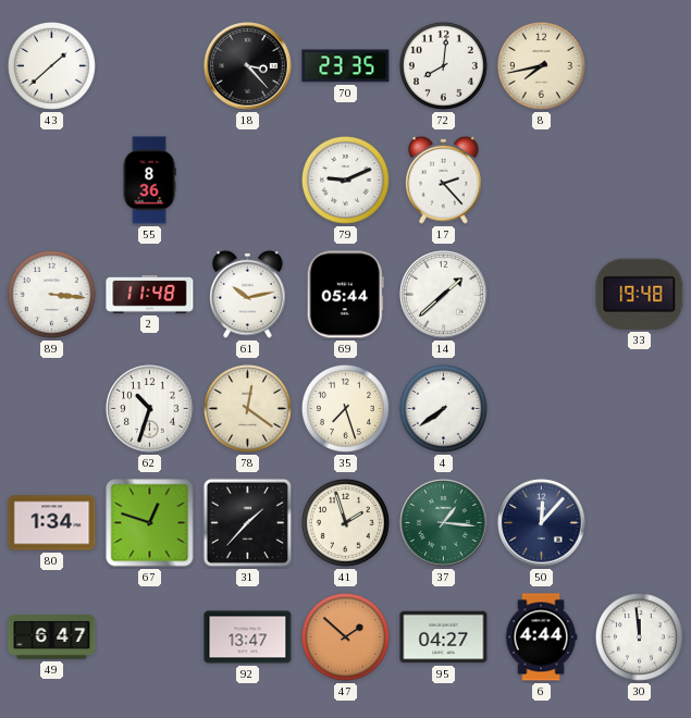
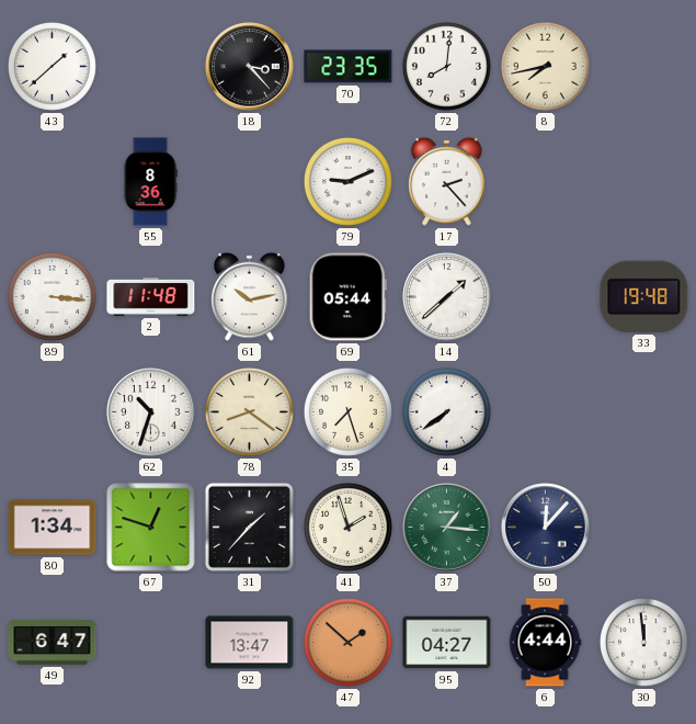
78: 12:21 -> 8:21
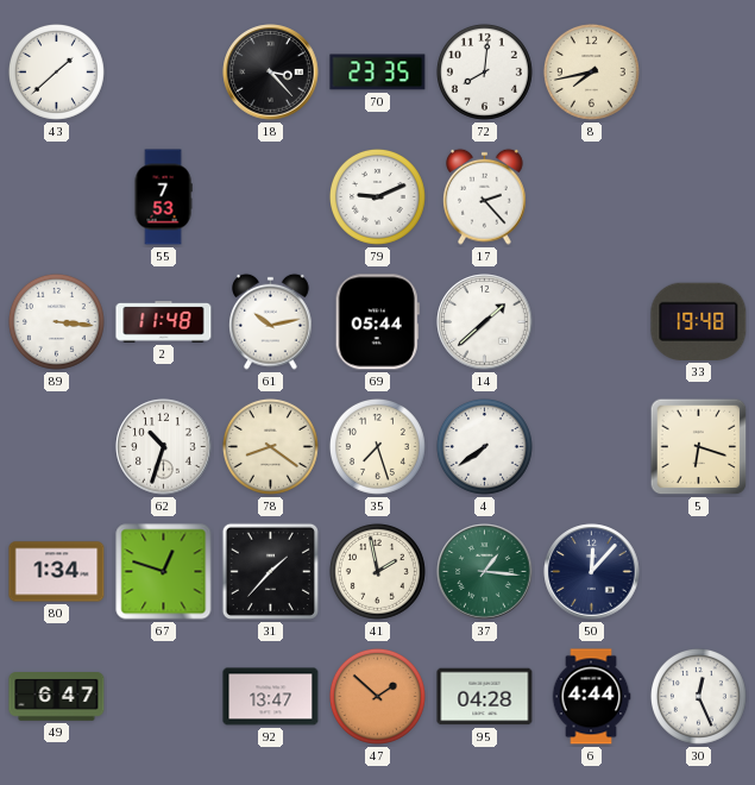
55: 8:36 -> 7:53
5: none -> 6:18
41: 1:57 -> 1:58
95: 04:27 -> 04:28
30: 11:59 -> 12:26
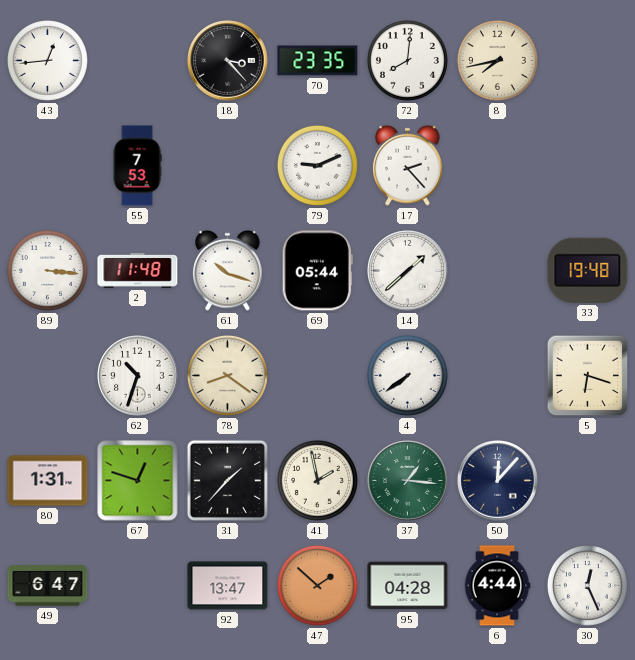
43: 1:38 -> 12:44
61: 10:13 -> 10:18
35: 7:27 -> none
80: 1:34 -> 1:31
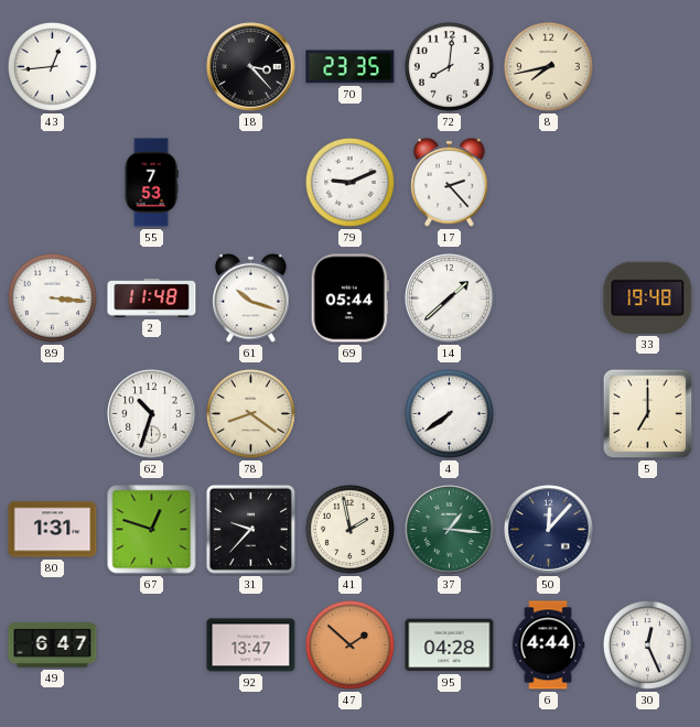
5: 6:18 -> 7:00
31: 1:37 -> 9:37
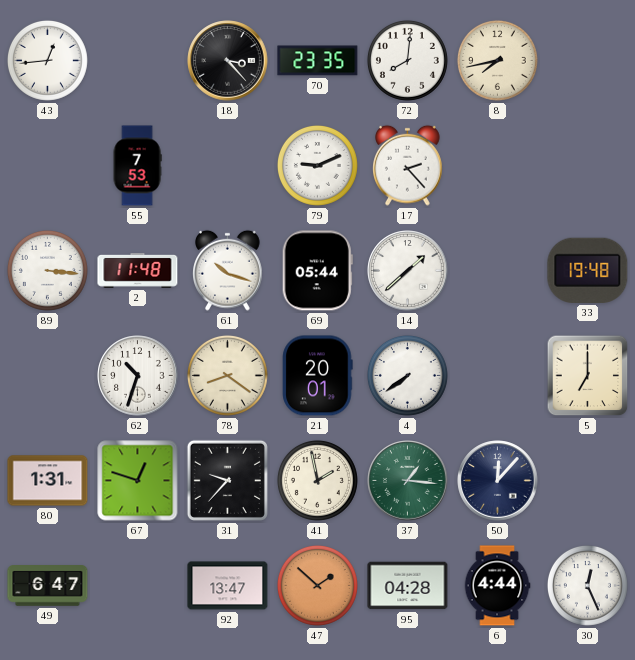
21: none -> 20:01
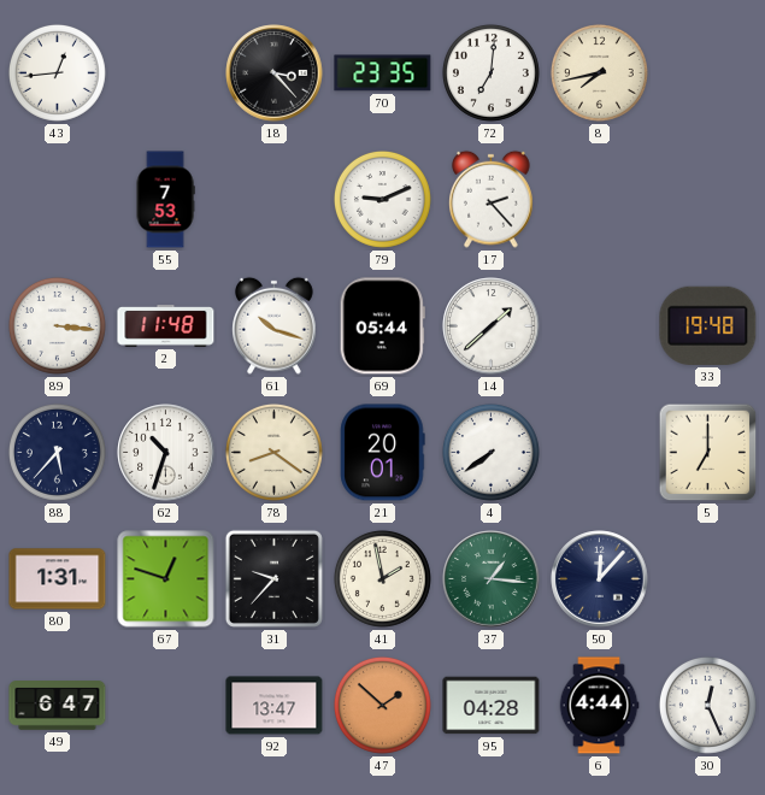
72: 8:01 -> 7:01
88: none -> 5:37
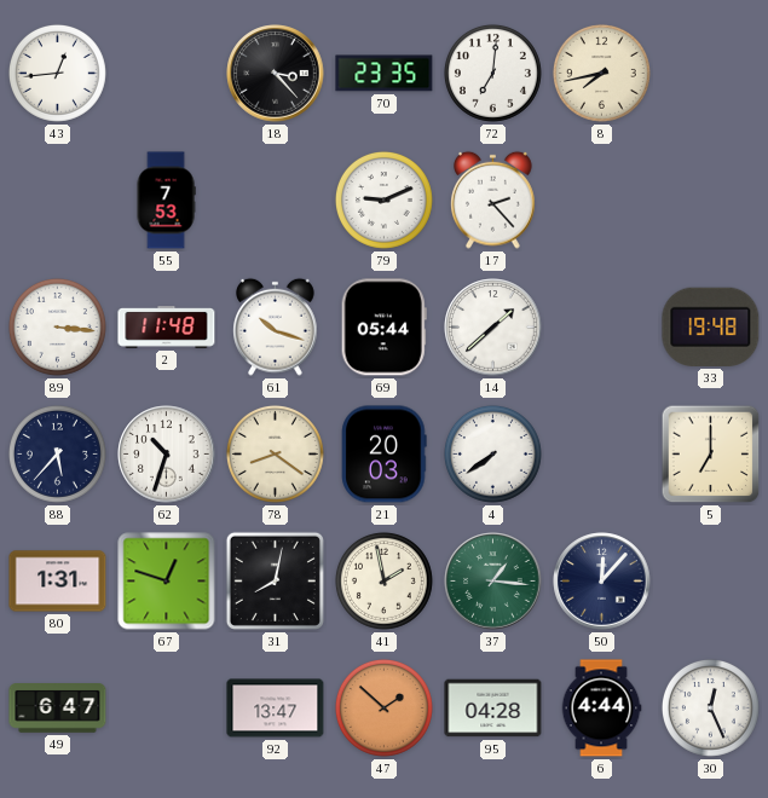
21: 20:01 -> 20:03
31: 9:37 -> 8:02
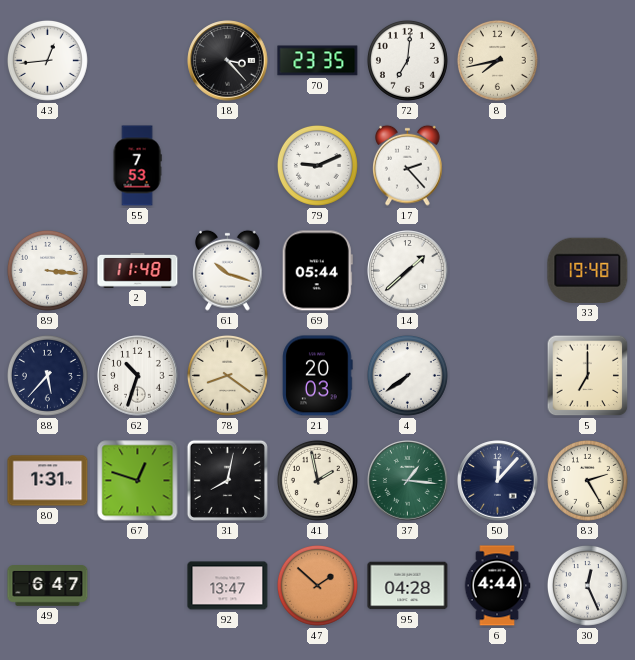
83: none -> 2:25
